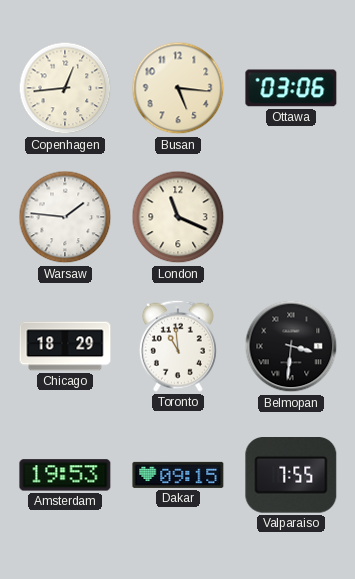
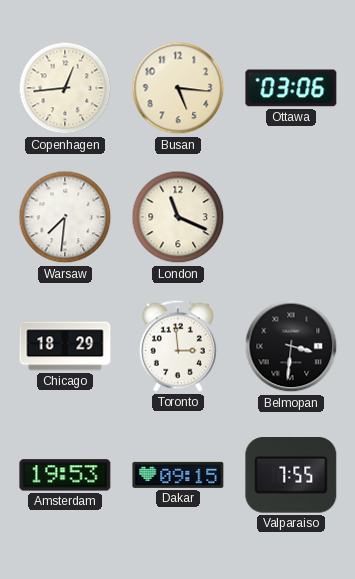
Warsaw: 1:46 -> 7:31
Toronto: 10:59 -> 2:59
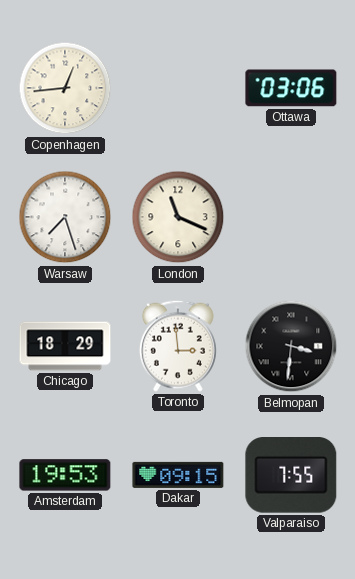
Busan: 5:16 -> none
Warsaw: 7:31 -> 7:27
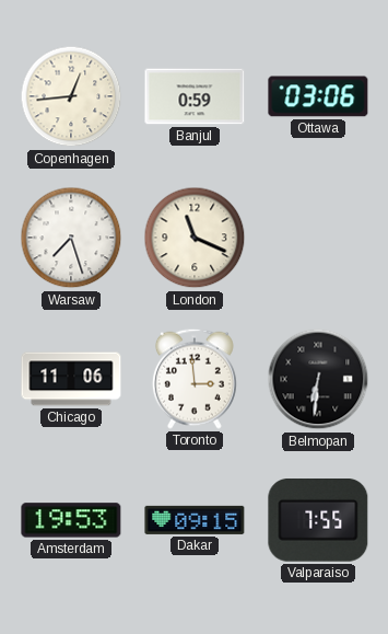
Banjul: none -> 0:59
Chicago: 18:29 -> 11:06
Belmopan: 3:31 -> 6:31
